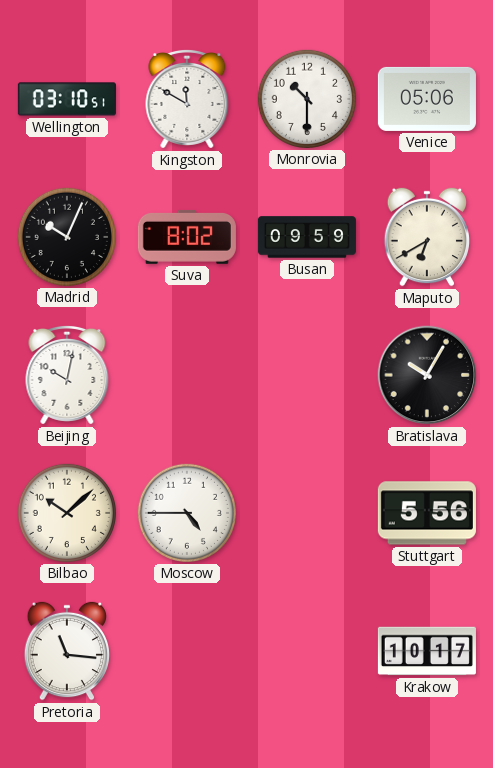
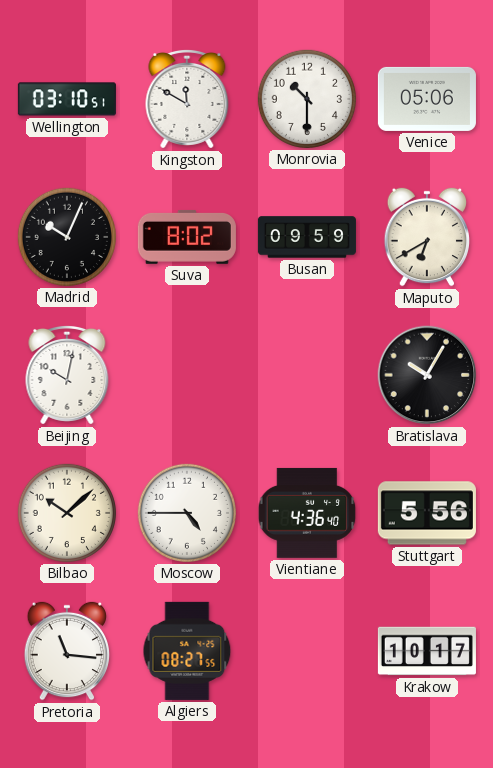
Vientiane: none -> 4:36
Algiers: none -> 08:27
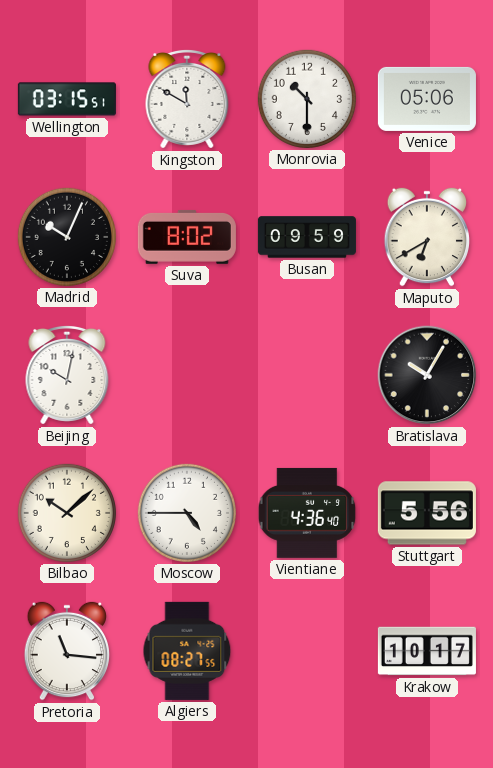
Wellington: 03:10 -> 03:15
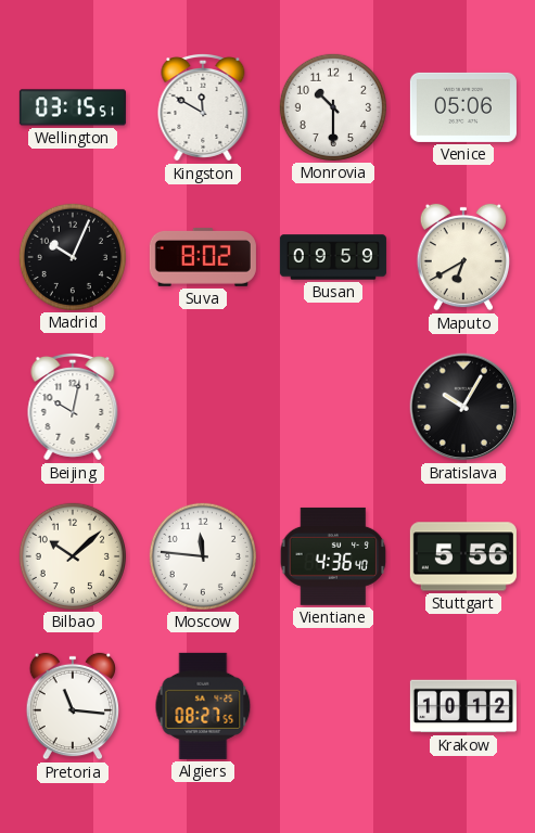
Moscow: 4:45 -> 11:46
Krakow: 10:17 -> 10:12
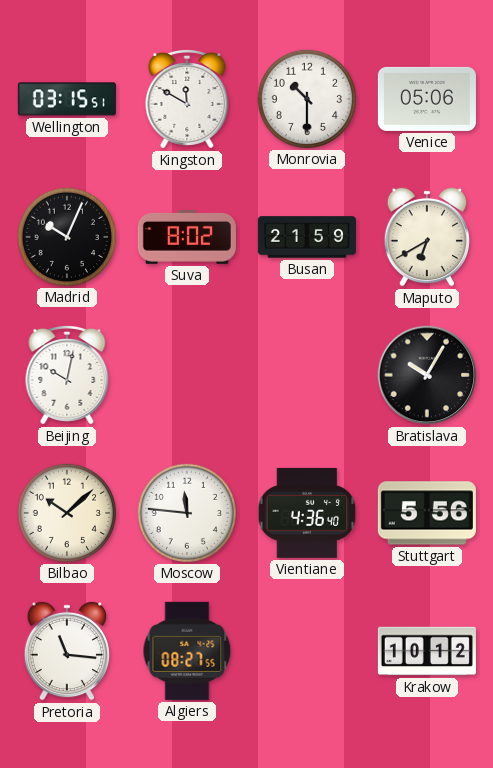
Busan: 09:59 -> 21:59
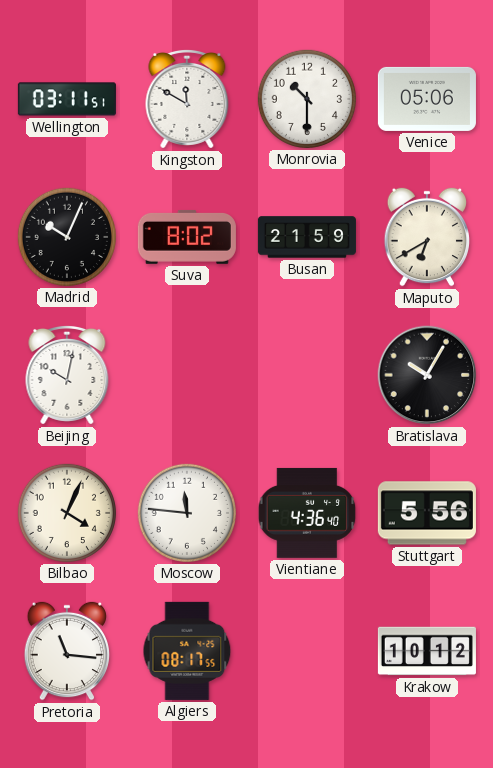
Wellington: 03:15 -> 03:11
Bilbao: 10:08 -> 4:04
Algiers: 08:27 -> 08:17
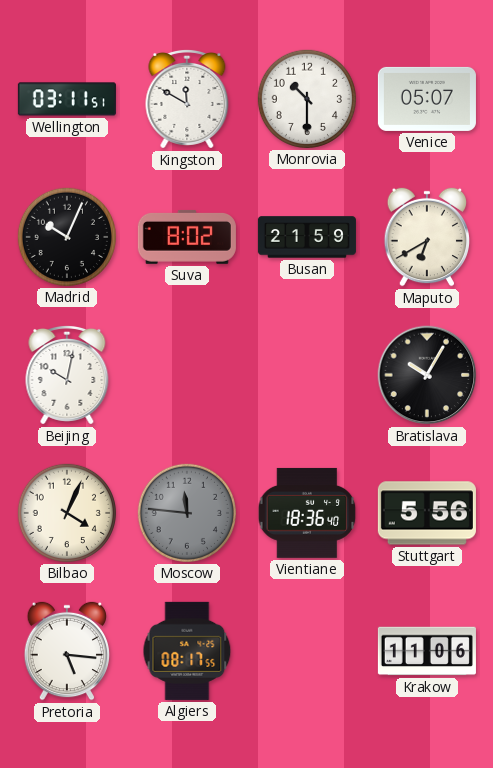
Venice: 05:06 -> 05:07
Moscow dial: white -> grey
Vientiane: 4:36 -> 18:36
Pretoria: 11:16 -> 5:16
Krakow: 10:12 -> 11:06
